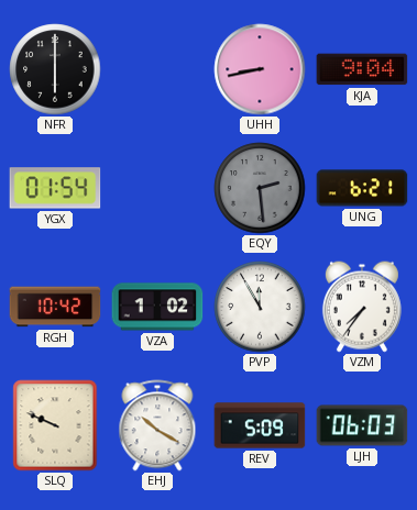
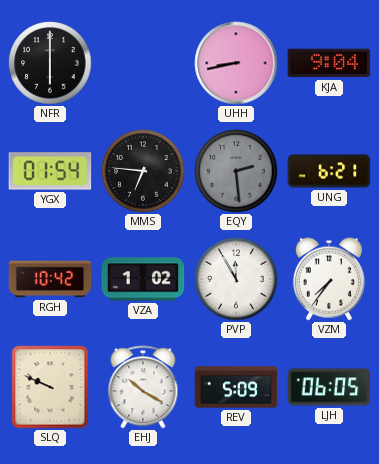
MMS: none -> 6:46
LJH: 06:03 -> 06:05
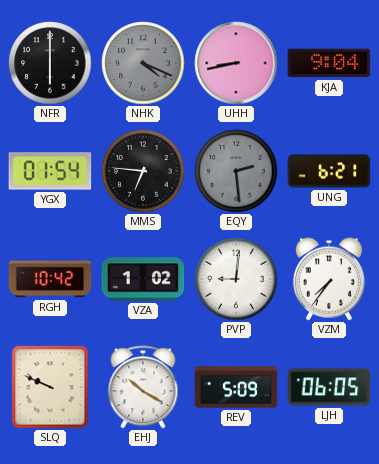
NHK: none -> 4:19
PVP: 11:55 -> 9:01
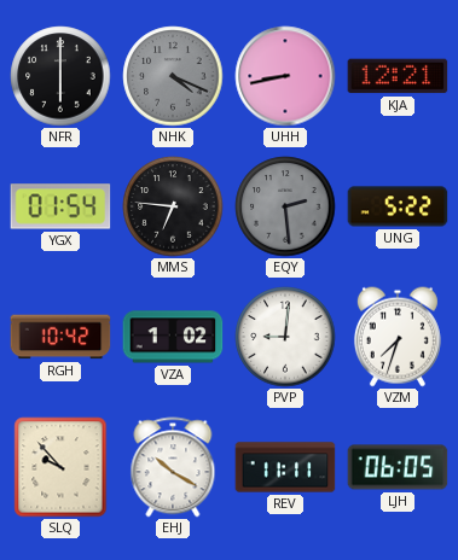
KJA: 9:04 -> 12:21
UNG: 6:21 -> 5:22
VZM: 7:36 -> 7:33
SLQ: 9:49 -> 9:53
REV: 5:09 -> 11:11
